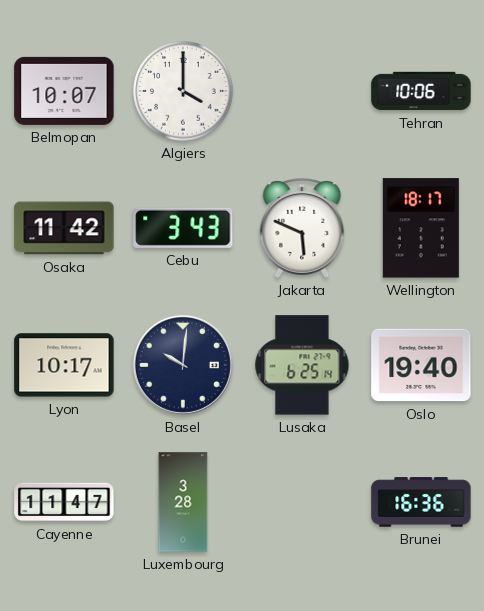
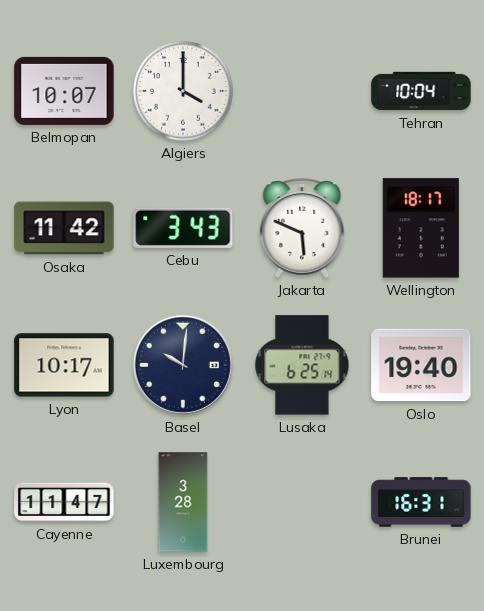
Tehran: 10:06 -> 10:04
Brunei: 16:36 -> 16:31
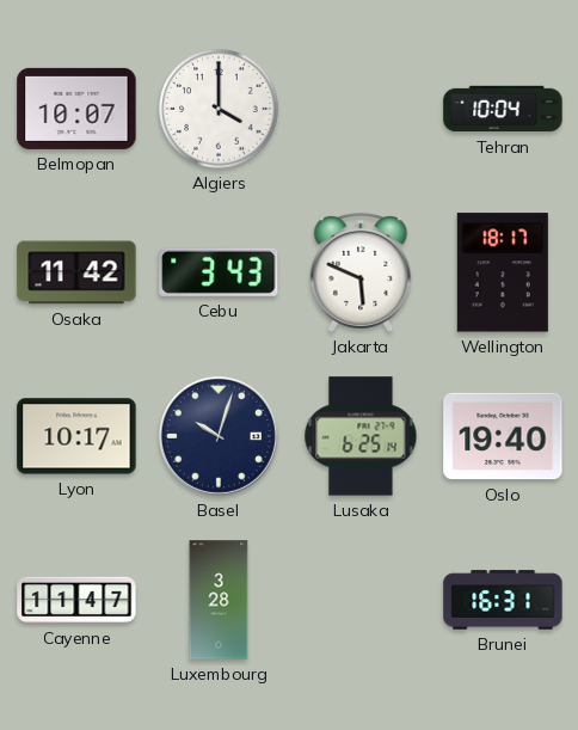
Basel: 10:01 -> 10:03
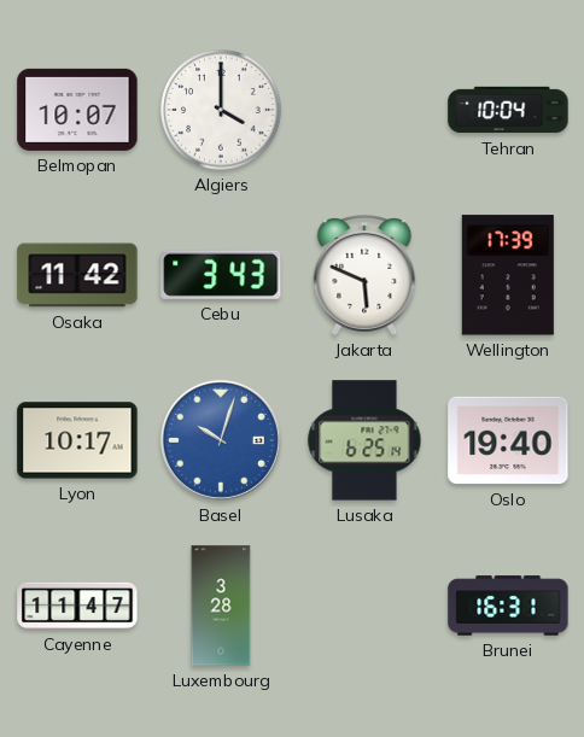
Wellington: 18:17 -> 17:39
Basel dial: navy -> blue
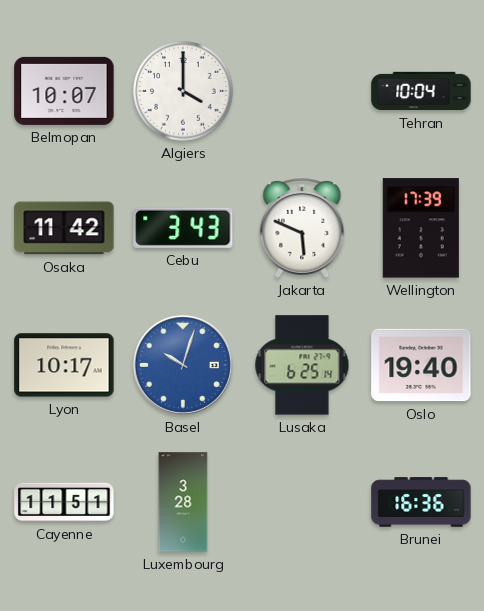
Cayenne: 11:47 -> 11:51
Brunei: 16:31 -> 16:36
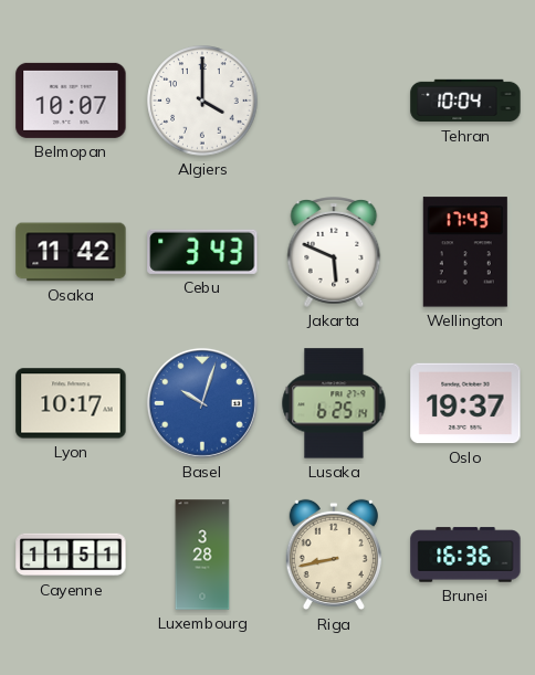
Wellington: 17:39 -> 17:43
Oslo: 19:40 -> 19:37
Riga: none -> 8:43
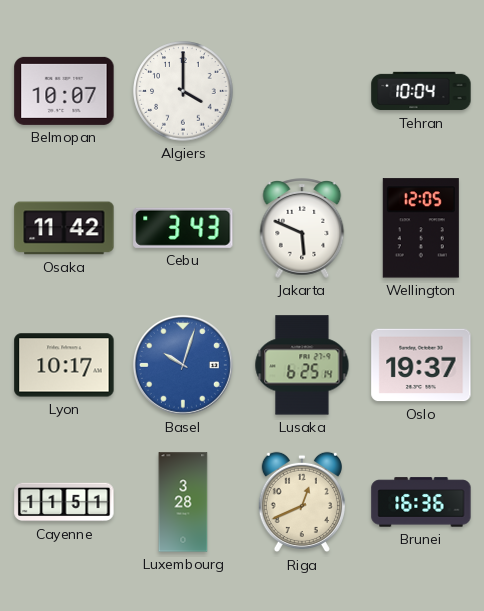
Wellington: 17:43 -> 12:05
Riga: 8:43 -> 12:41
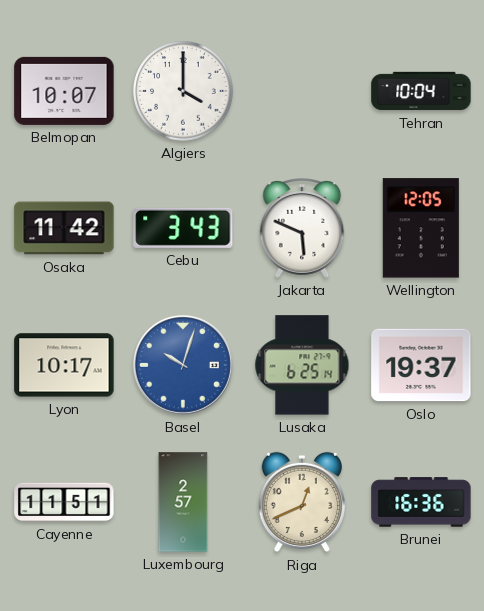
Luxembourg: 3:28 -> 2:57
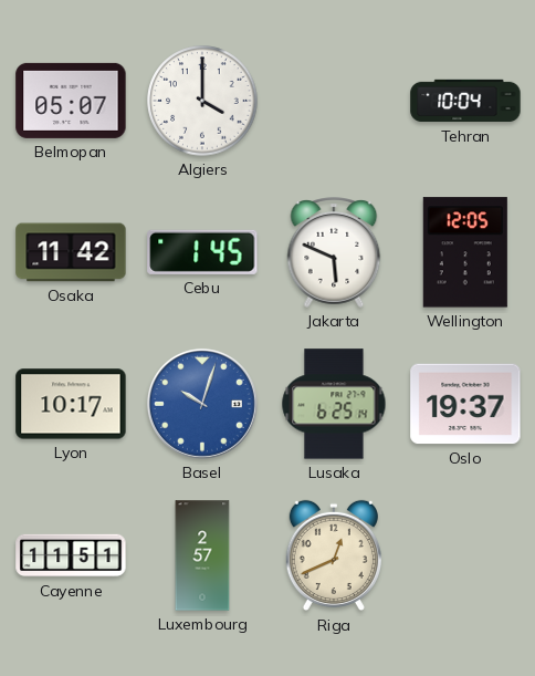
Belmopan: 10:07 -> 05:07
Cebu: 3:43 -> 1:45
Brunei: 16:36 -> none
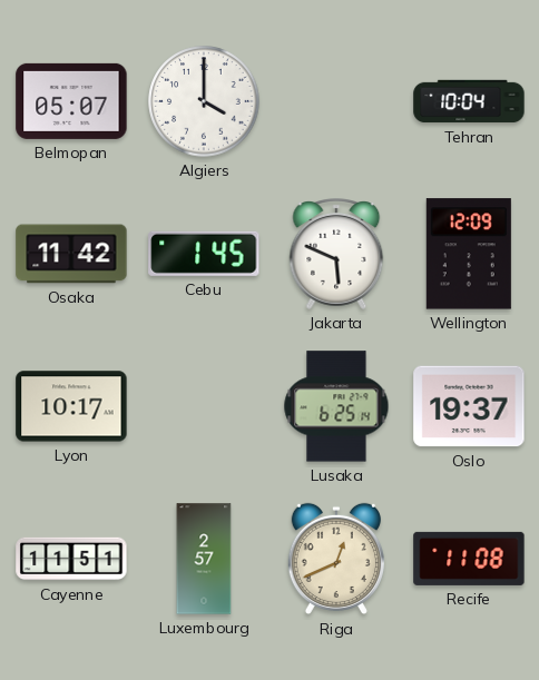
Wellington: 12:05 -> 12:09
Basel: 10:03 -> none
Recife: none -> 11:08
